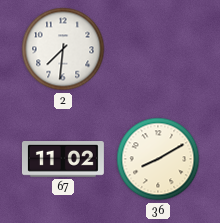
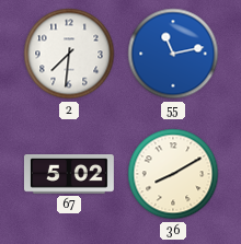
55: none -> 11:13
67: 11:02 -> 5:02
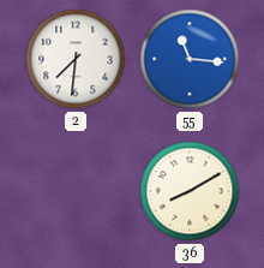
55: 11:13 -> 11:16
67: 5:02 -> none
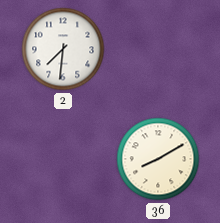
55: 11:16 -> none
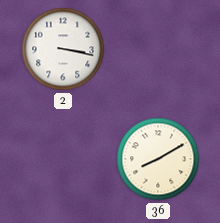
2: 7:31 -> 3:17
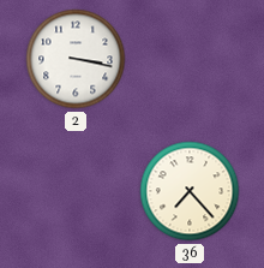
36: 8:10 -> 7:23
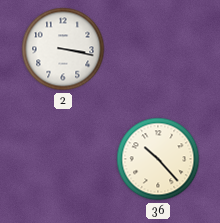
36: 7:23 -> 10:23
